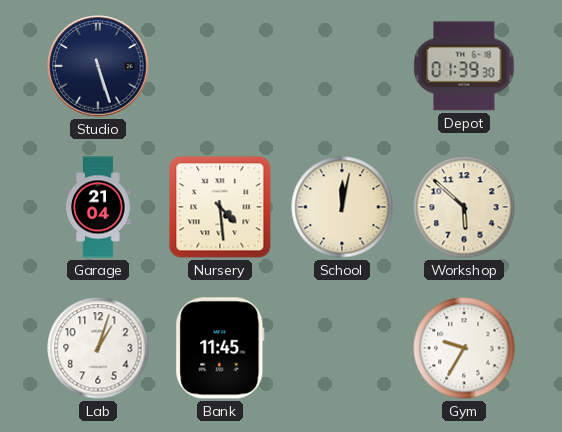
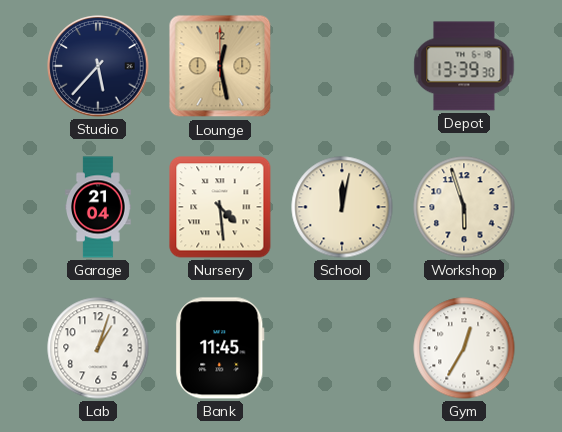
Studio: 5:27 -> 5:37
Lounge: none -> 12:28
Depot: 01:39 -> 13:39
Workshop: 5:52 -> 5:57
Gym: 9:35 -> 12:35
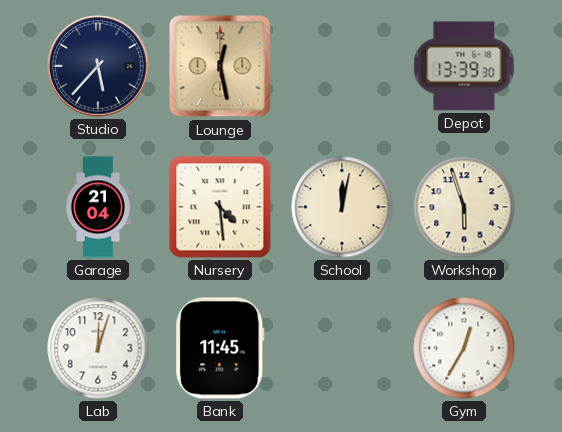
Lab: 1:03 -> 12:03
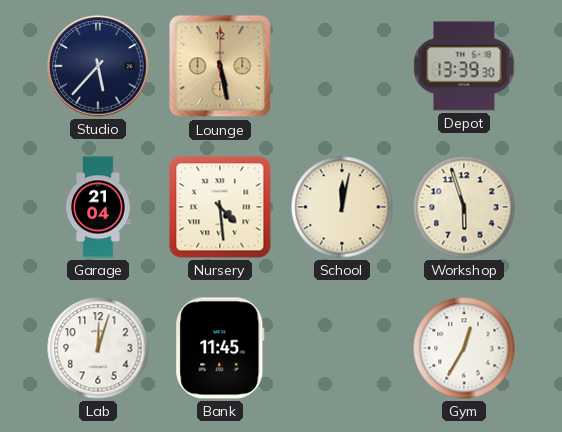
Lounge: 12:28 -> 5:28
